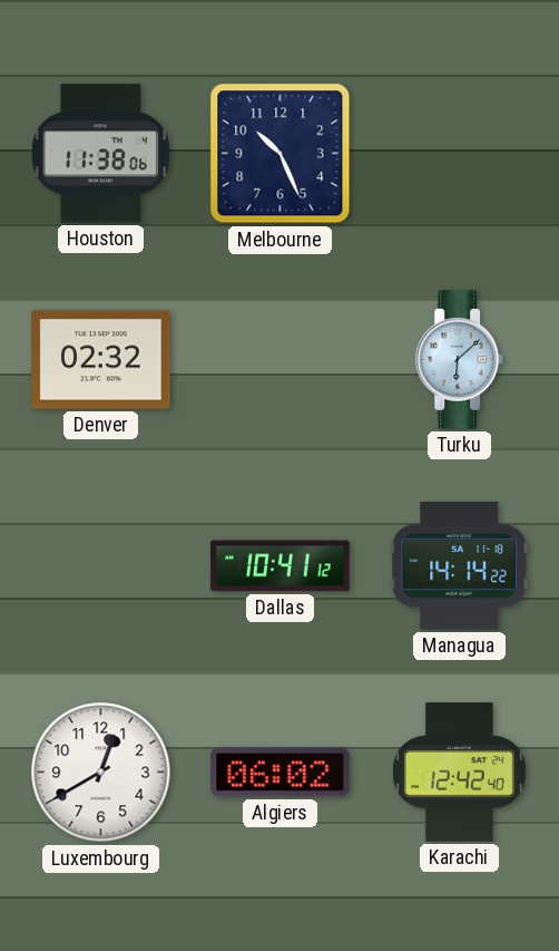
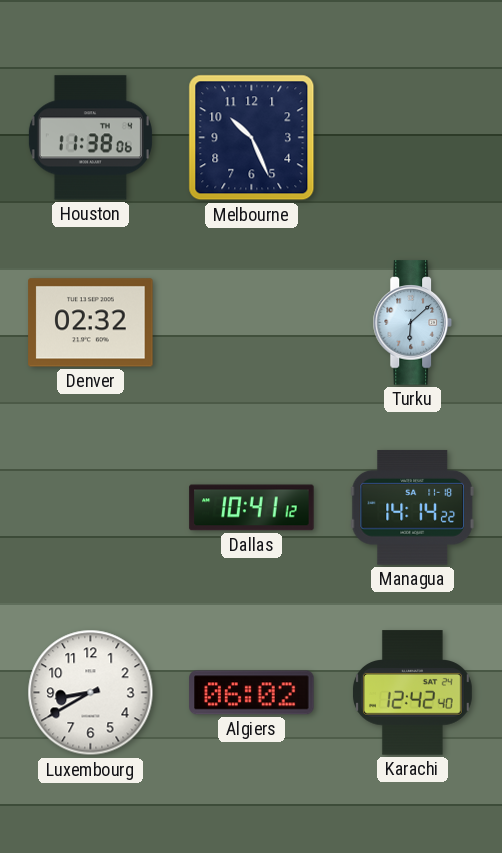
Luxembourg: 12:40 -> 8:40
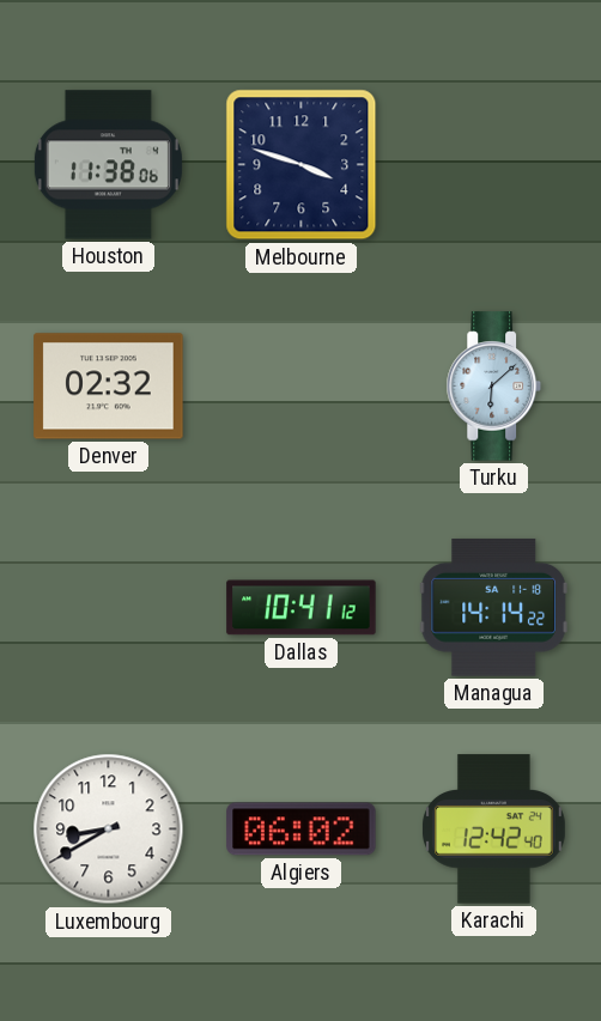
Melbourne: 10:26 -> 3:48
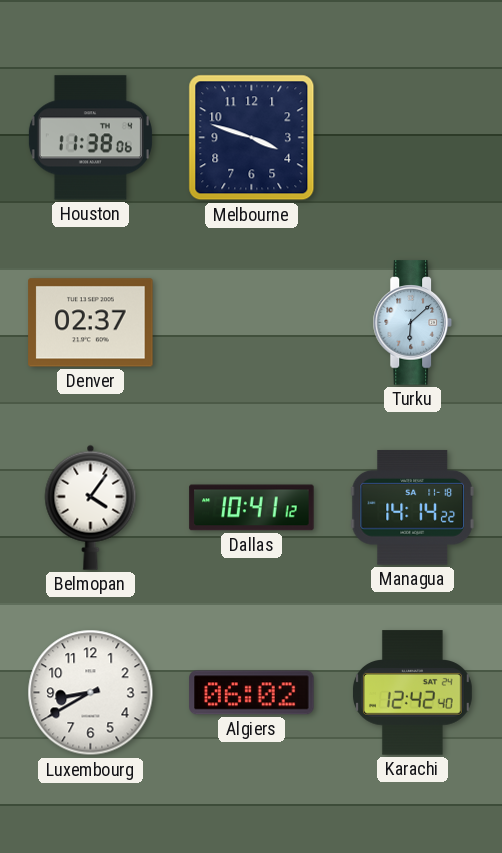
Denver: 02:32 -> 02:37
Belmopan: none -> 4:06
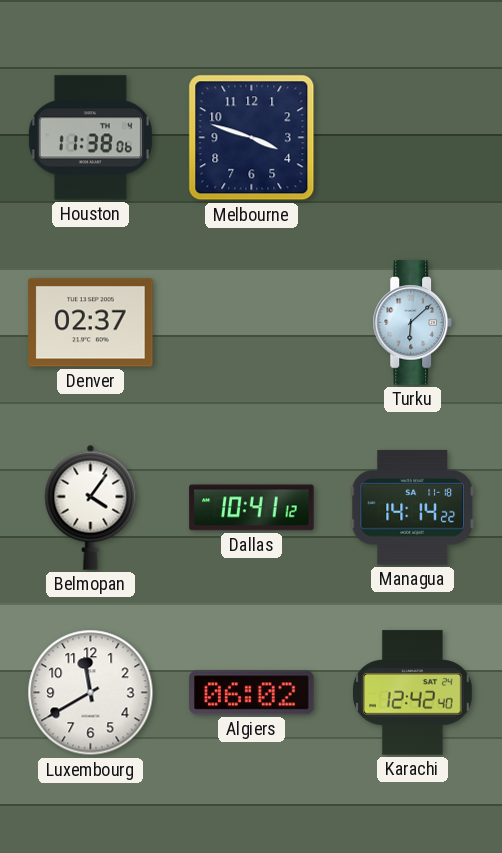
Luxembourg: 8:40 -> 11:40
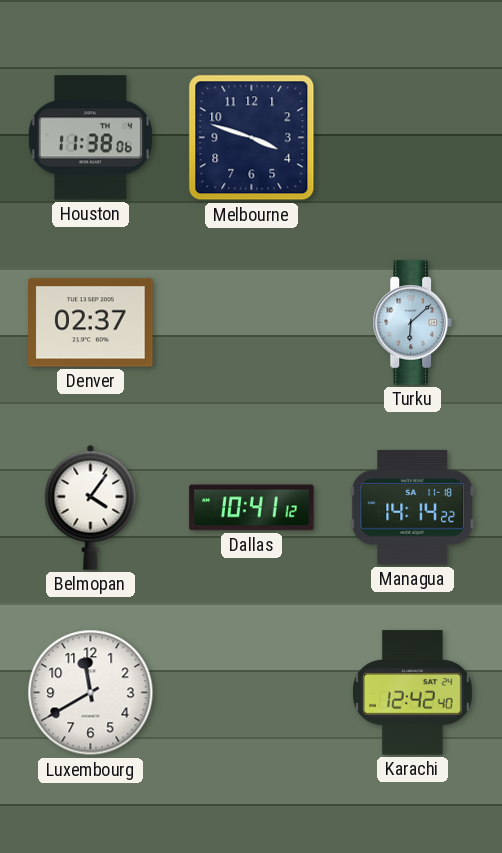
Algiers: 06:02 -> none
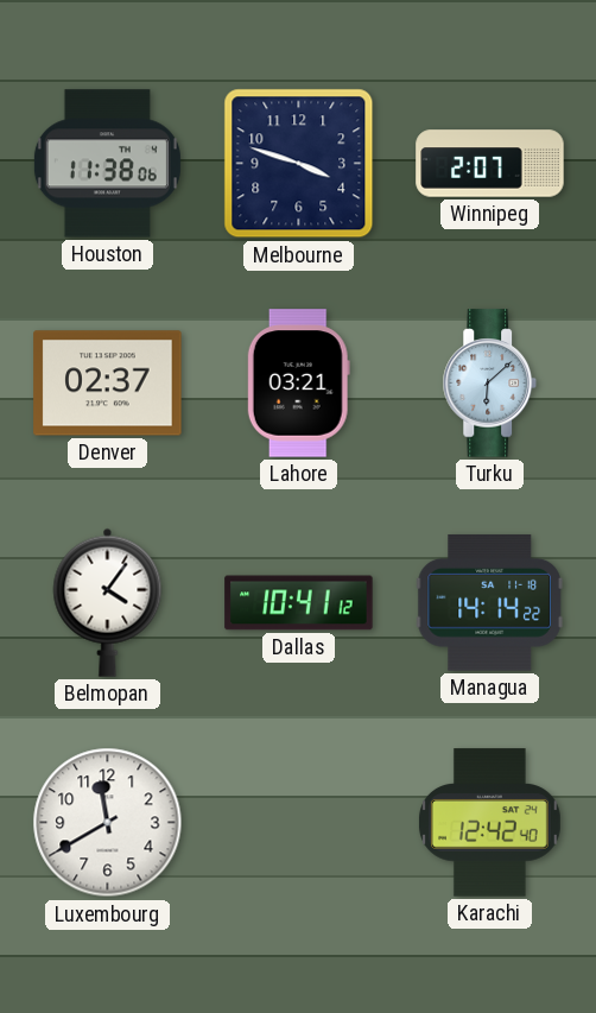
Winnipeg: none -> 2:07
Lahore: none -> 03:21
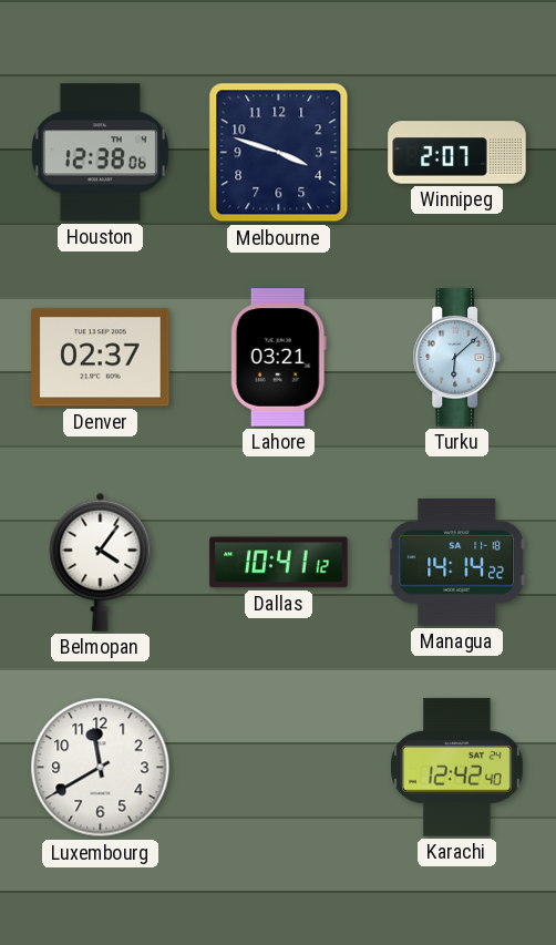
Houston: 11:38 -> 12:38
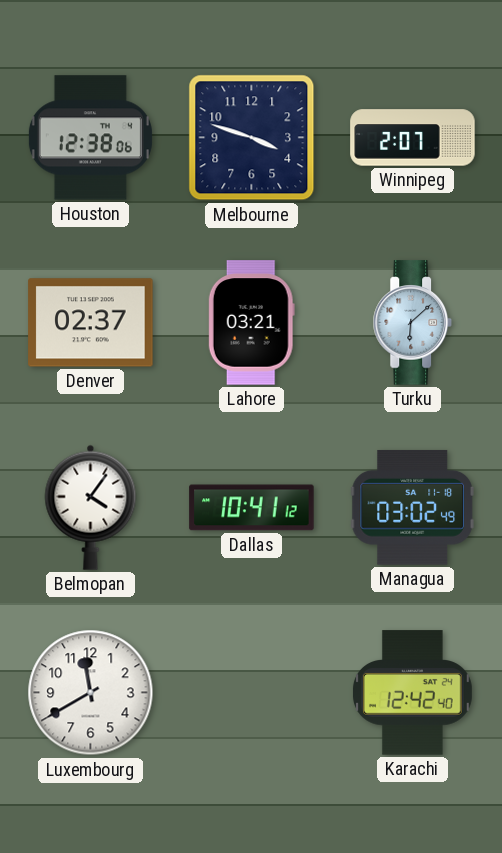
Managua: 14:14 -> 03:02
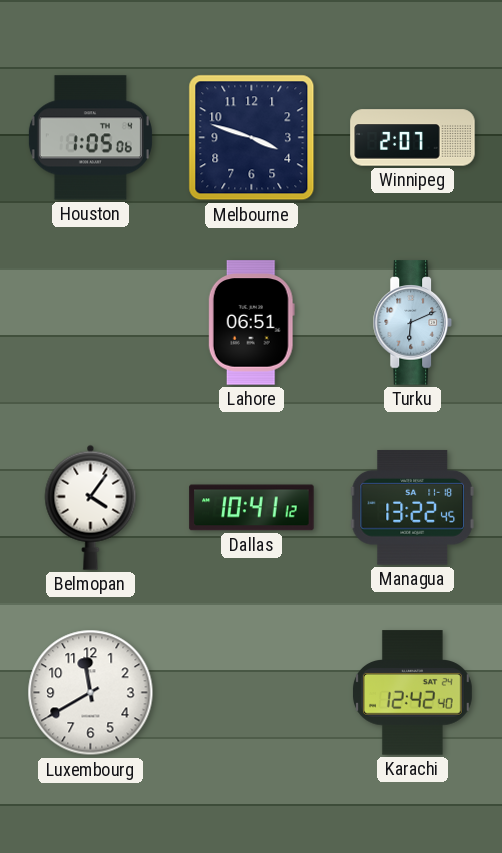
Houston: 12:38 -> 1:05
Denver: 02:37 -> none
Lahore: 03:21 -> 06:51
Turku: 6:08 -> 6:11
Managua: 03:02 -> 13:22
